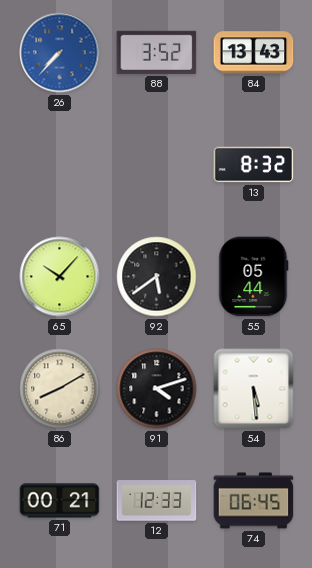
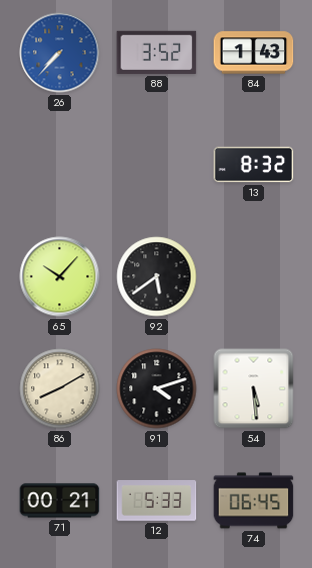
84: 13:43 -> 1:43
55: 05:44 -> none
12: 12:33 -> 5:33
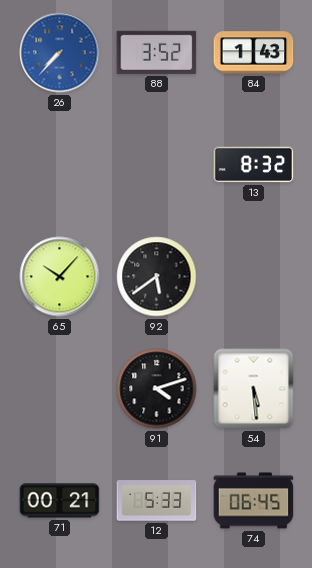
86: 8:10 -> none
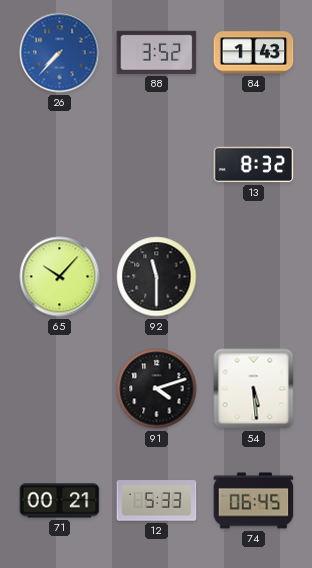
92: 5:39 -> 11:30
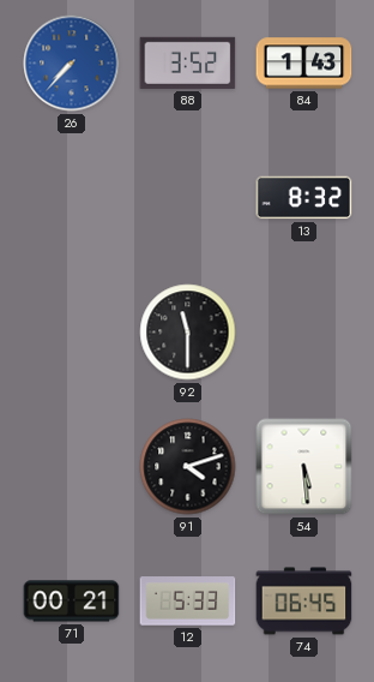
65: 10:07 -> none
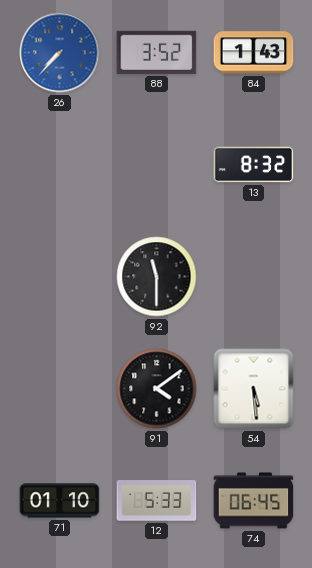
91: 4:12 -> 4:09
71: 00:21 -> 01:10
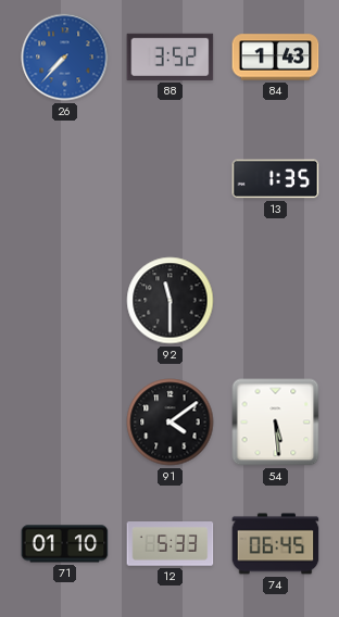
13: 8:32 -> 1:35
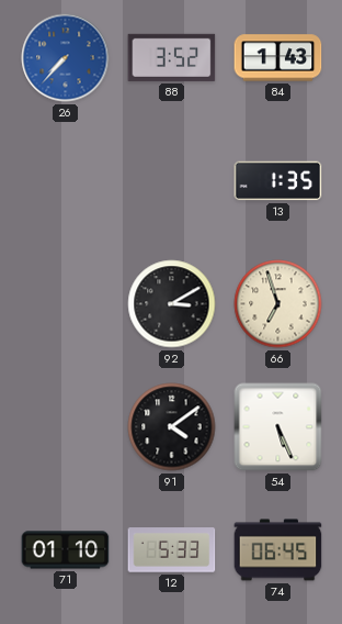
92: 11:30 -> 3:10
66: none -> 6:57
54: 5:29 -> 5:26
